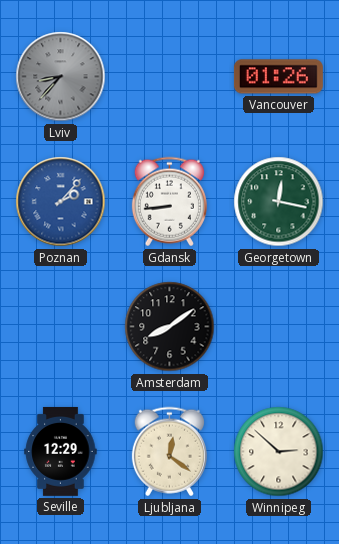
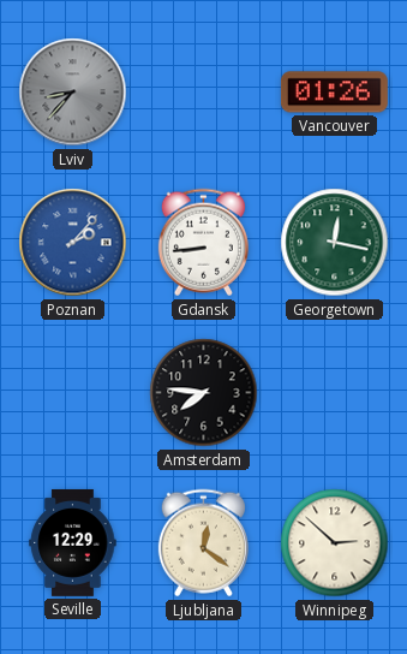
Amsterdam: 8:09 -> 7:46
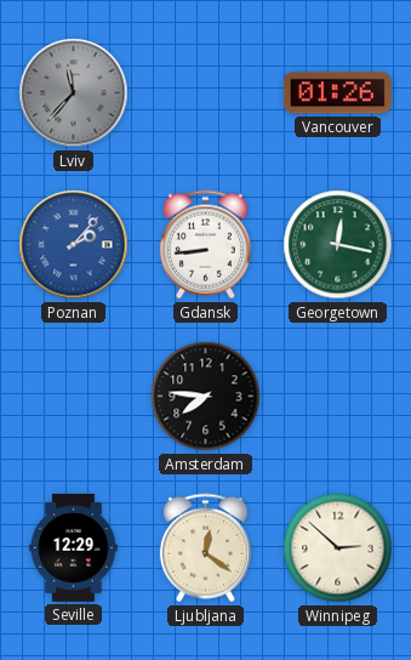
Lviv: 8:37 -> 11:37
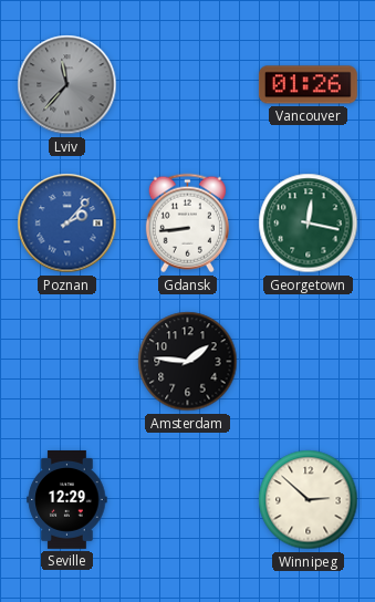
Amsterdam: 7:46 -> 1:46
Ljubljana: 12:21 -> none
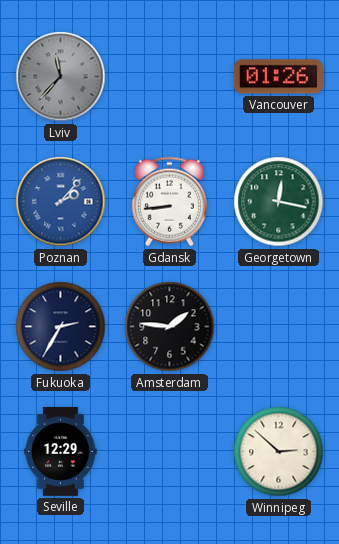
Fukuoka: none -> 2:35
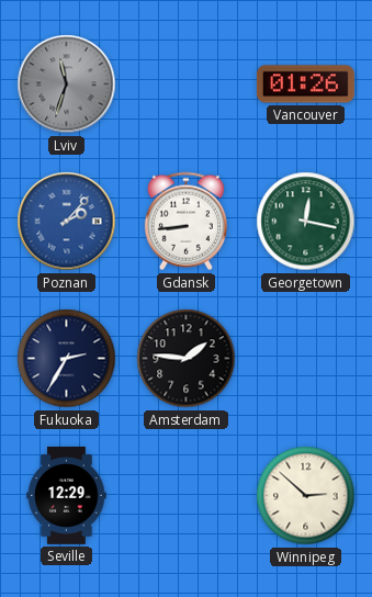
Lviv: 11:37 -> 11:33
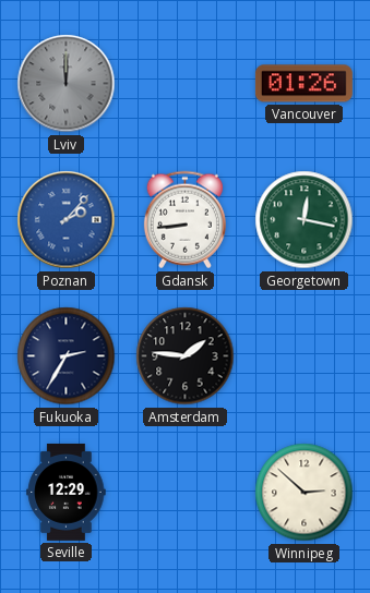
Lviv: 11:33 -> 12:00
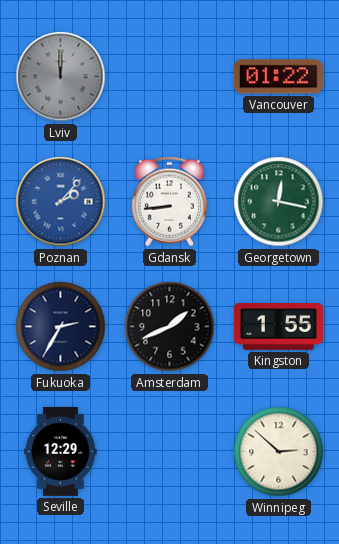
Vancouver: 01:26 -> 01:22
Amsterdam: 1:46 -> 1:41
Kingston: none -> 1:55
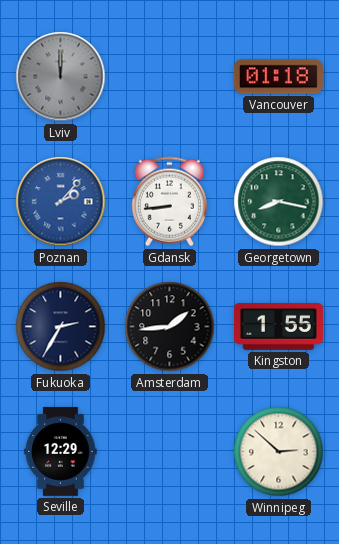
Vancouver: 01:22 -> 01:18
Georgetown: 12:17 -> 8:17
Amsterdam: 1:41 -> 1:44
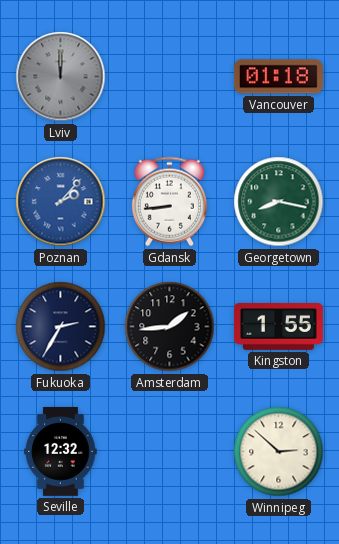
Seville: 12:29 -> 12:32
